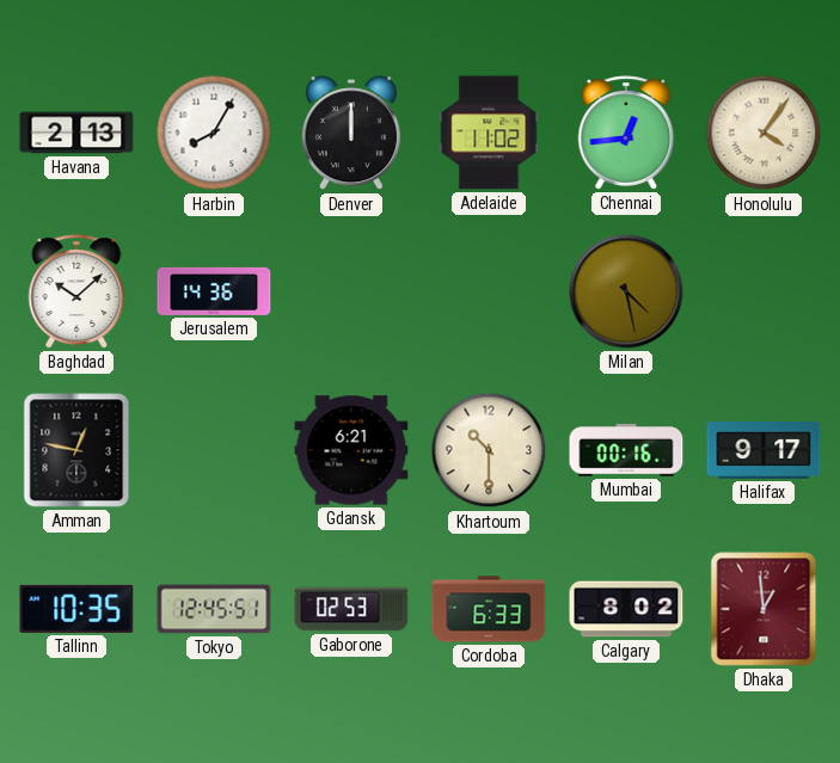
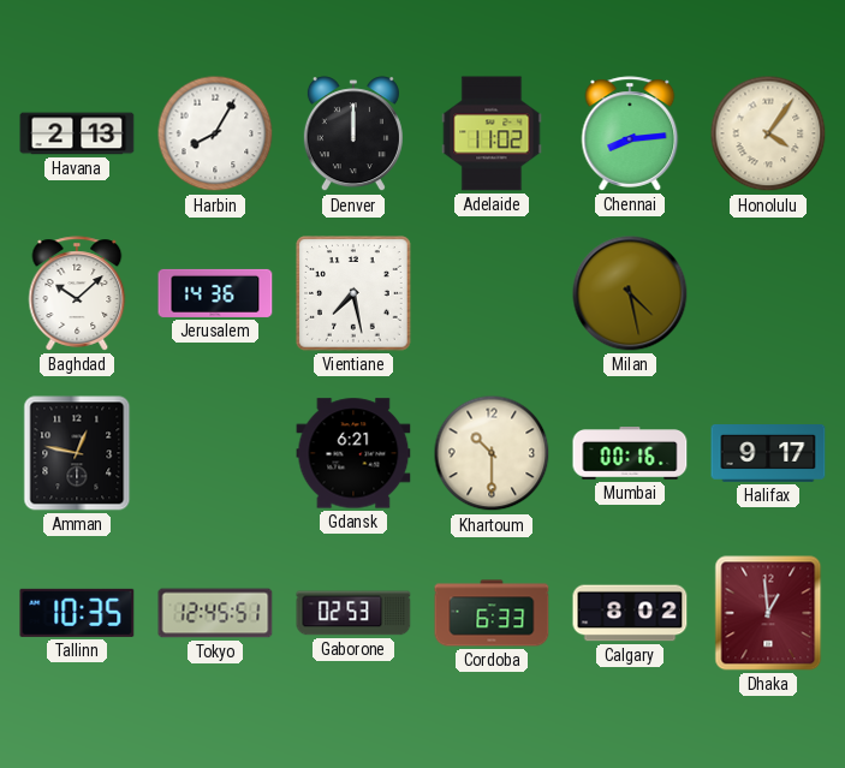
Chennai: 12:44 -> 8:14
Vientiane: none -> 7:28
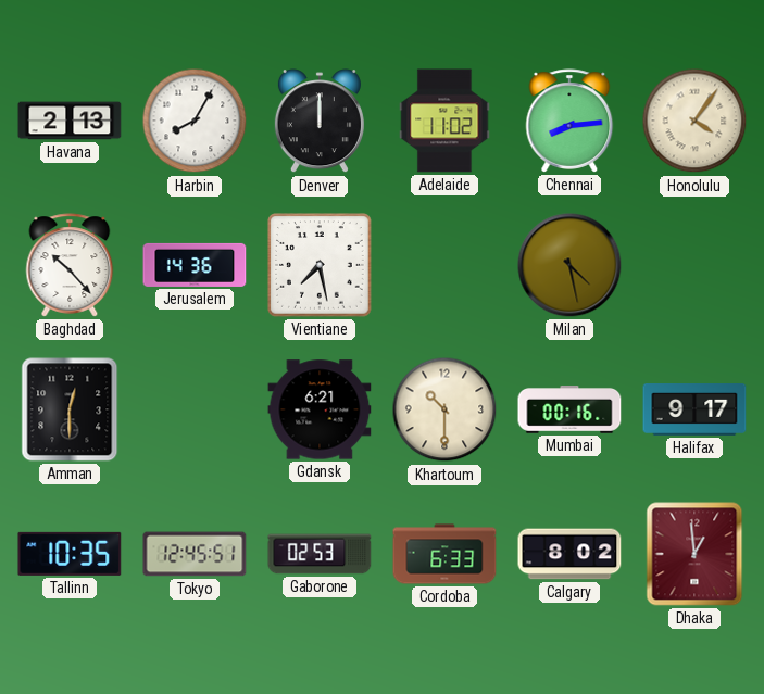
Baghdad: 10:08 -> 10:23
Amman: 12:47 -> 12:30
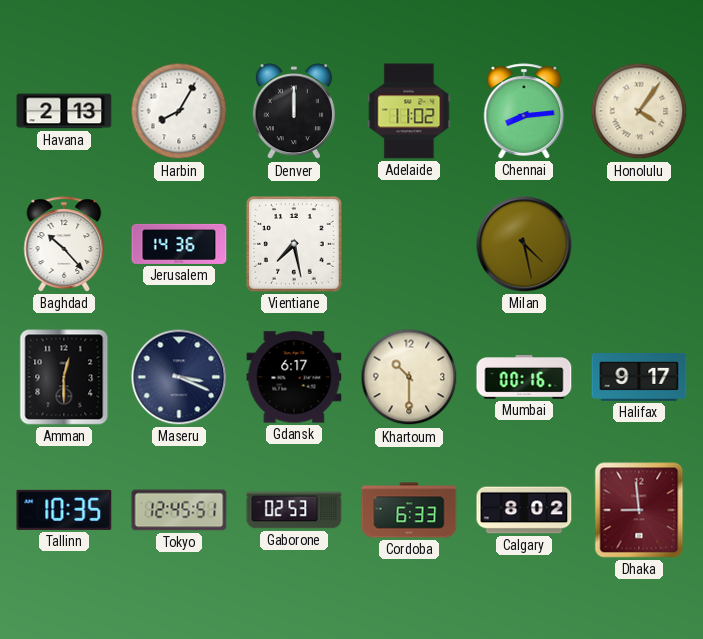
Maseru: none -> 3:19
Gdansk: 6:21 -> 6:17
Dhaka: 12:59 -> 8:59
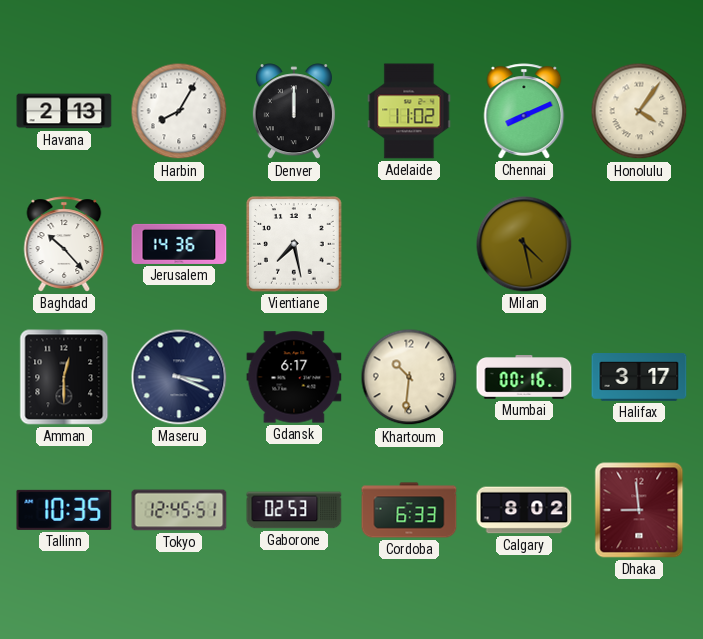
Chennai: 8:14 -> 8:11
Khartoum: 10:30 -> 10:31
Halifax: 9:17 -> 3:17
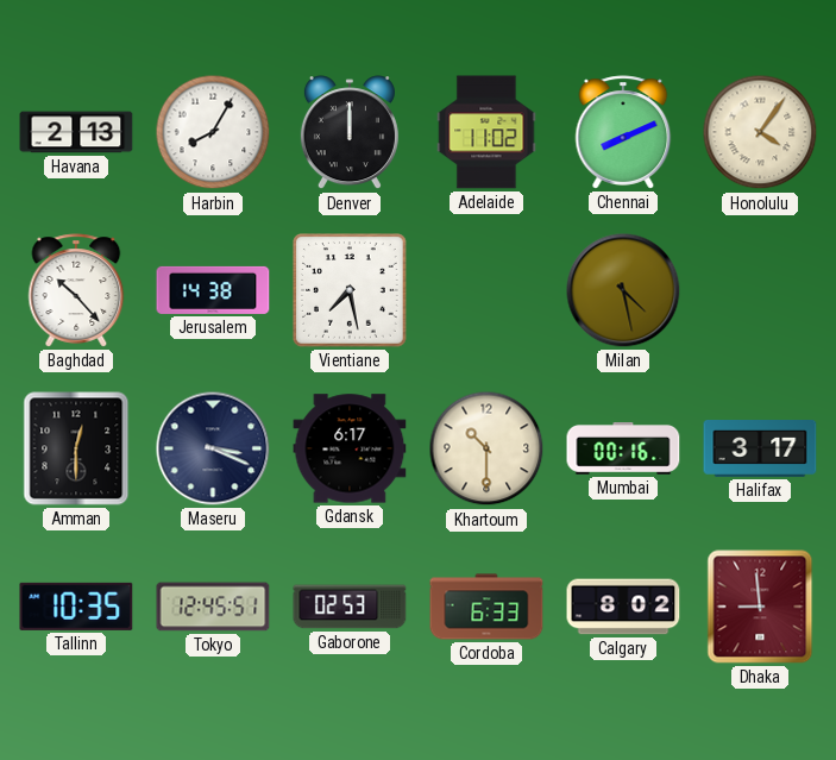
Jerusalem: 14:36 -> 14:38
Khartoum: 10:31 -> 10:30
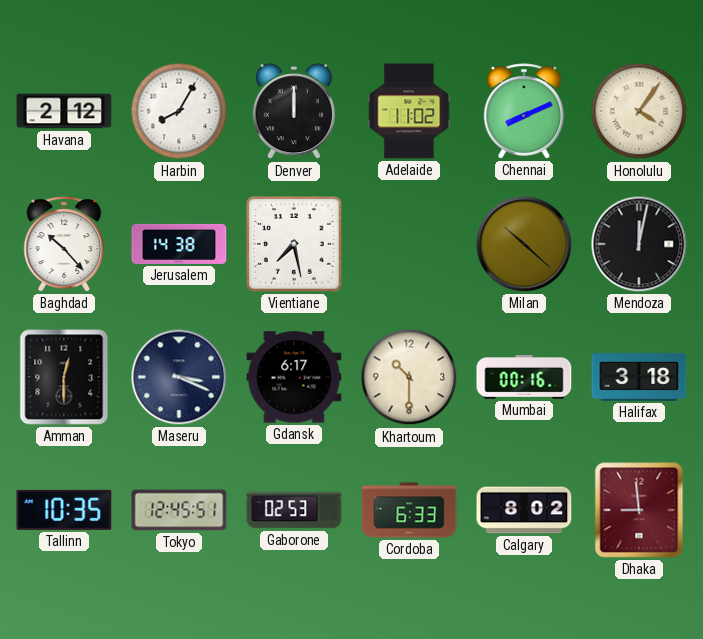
Havana: 2:13 -> 2:12
Milan: 4:28 -> 10:22
Mendoza: none -> 12:02
Halifax: 3:17 -> 3:18
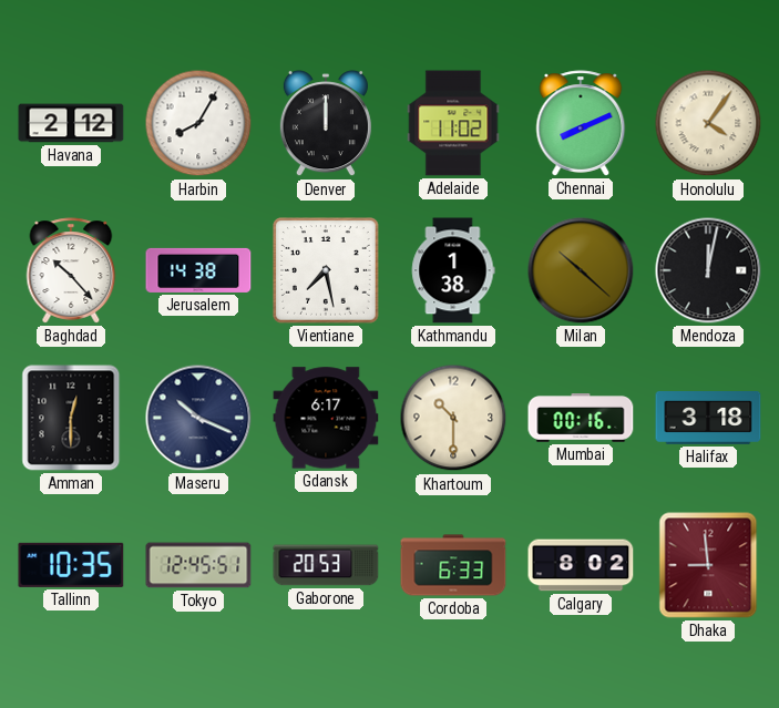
Kathmandu: none -> 1:38
Maseru: 3:19 -> 10:19
Gaborone: 02:53 -> 20:53
